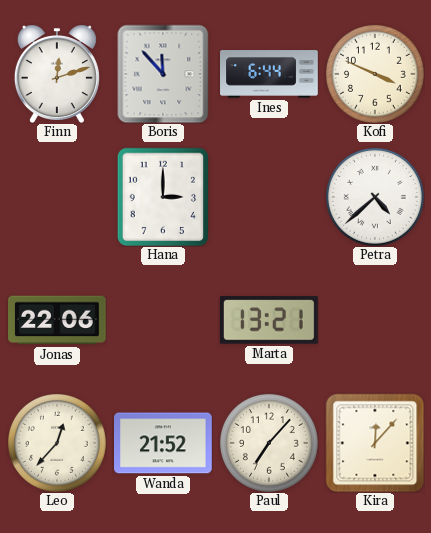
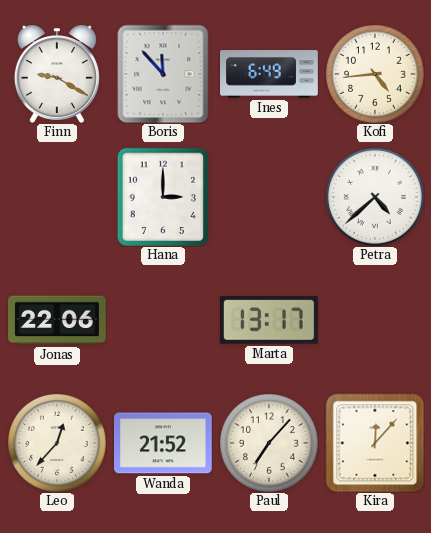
Finn: 12:12 -> 9:20
Ines: 6:44 -> 6:49
Kofi: 3:49 -> 4:44
Marta: 13:21 -> 13:17
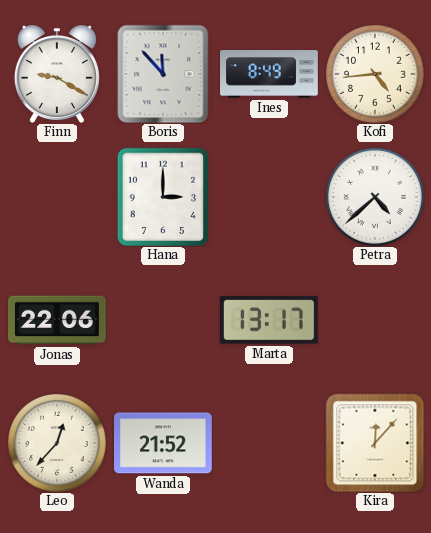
Ines: 6:49 -> 8:49
Paul: 7:07 -> none
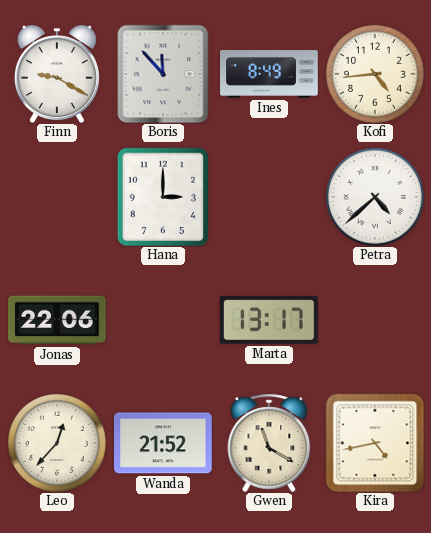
Gwen: none -> 11:20
Kira: 12:07 -> 4:43
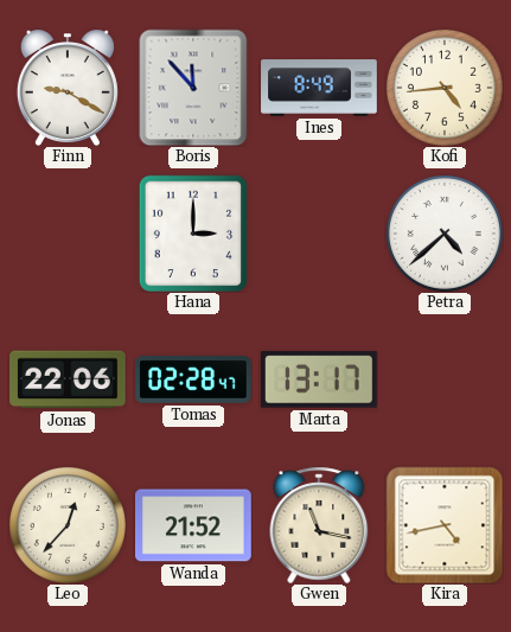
Tomas: none -> 02:28
Gwen: 11:20 -> 11:17
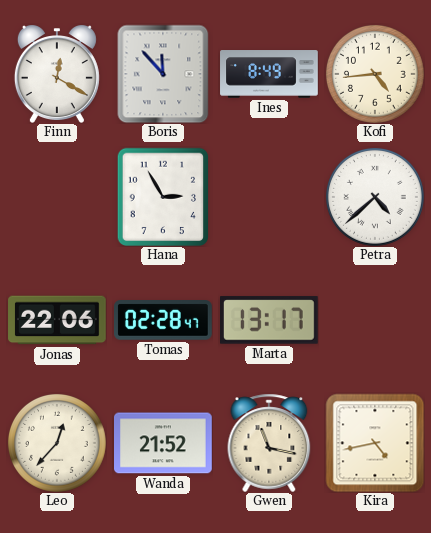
Finn: 9:20 -> 12:20
Hana: 3:00 -> 2:55
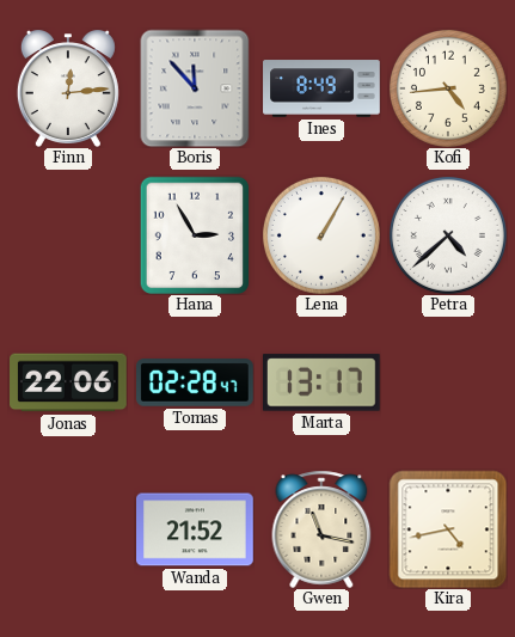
Finn: 12:20 -> 12:14
Lena: none -> 1:05
Leo: 12:37 -> none
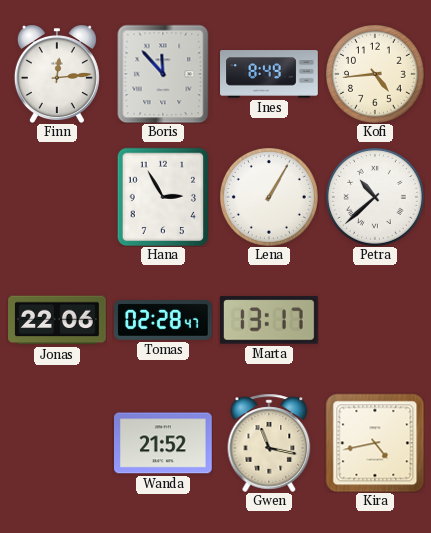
Petra: 4:38 -> 10:38
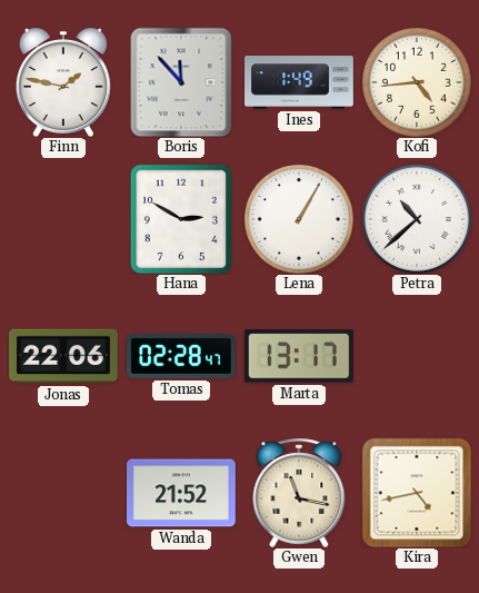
Finn: 12:14 -> 1:47
Ines: 8:49 -> 1:49
Hana: 2:55 -> 2:50
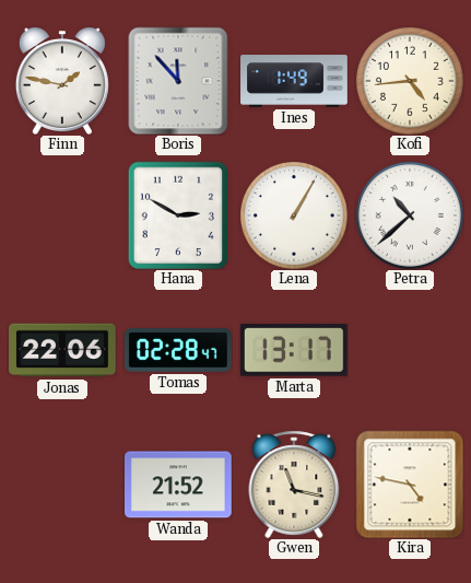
Kira: 4:43 -> 4:47
